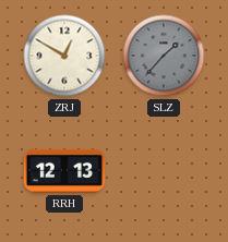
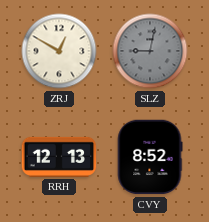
SLZ: 1:37 -> 9:02
CVY: none -> 8:52
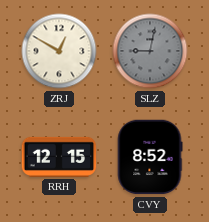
RRH: 12:13 -> 12:15
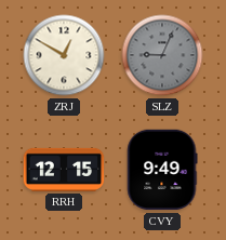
SLZ: 9:02 -> 9:04
CVY: 8:52 -> 9:49
